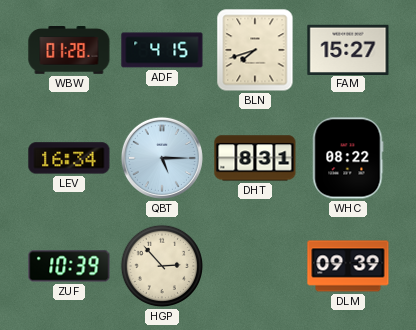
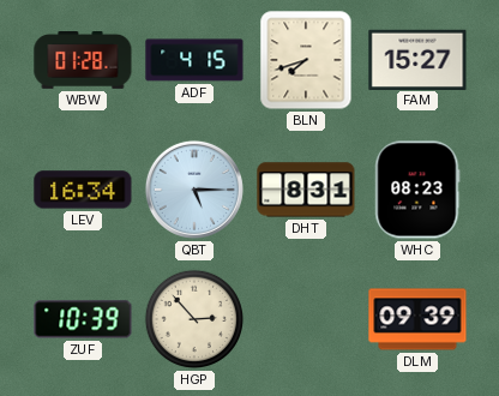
WHC: 08:22 -> 08:23
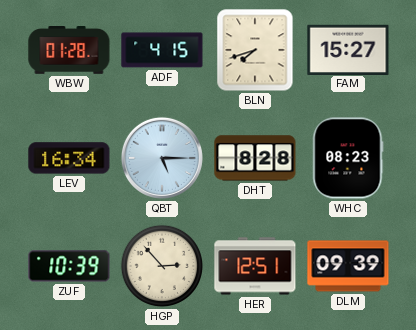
DHT: 8:31 -> 8:28
HER: none -> 12:51
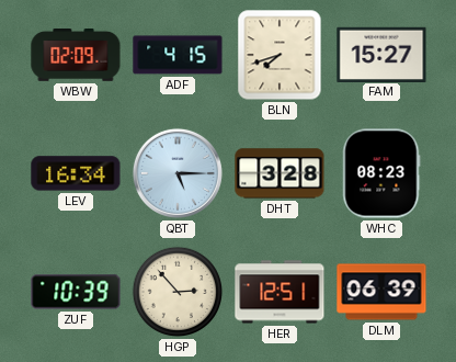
WBW: 01:28 -> 02:09
DHT: 8:28 -> 3:28
DLM: 09:39 -> 06:39
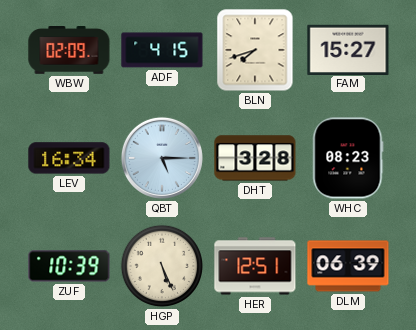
HGP: 2:53 -> 5:26
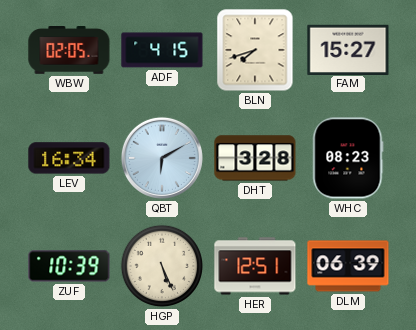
WBW: 02:09 -> 02:05
QBT: 5:15 -> 6:10
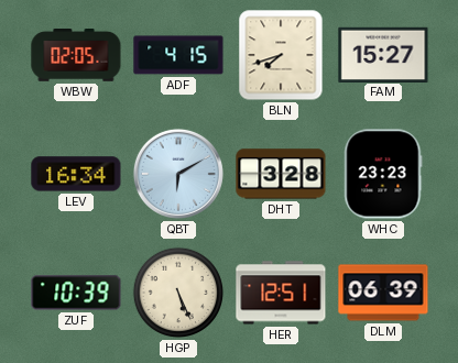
WHC: 08:23 -> 23:23
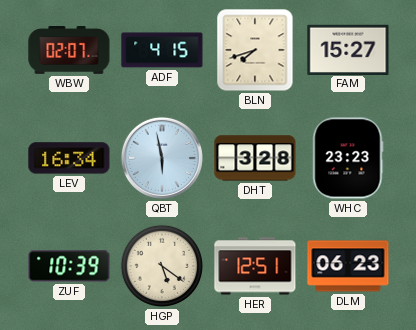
WBW: 02:05 -> 02:07
QBT: 6:10 -> 5:58
HGP: 5:26 -> 5:21
DLM: 06:39 -> 06:23
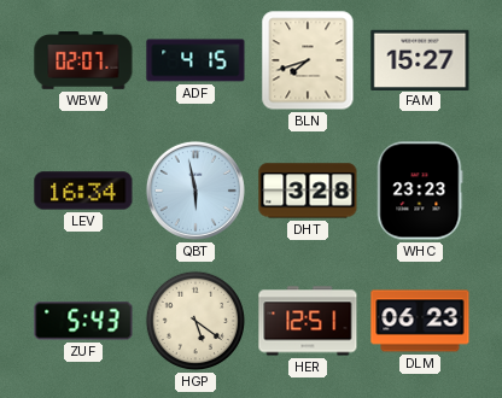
ZUF: 10:39 -> 5:43
